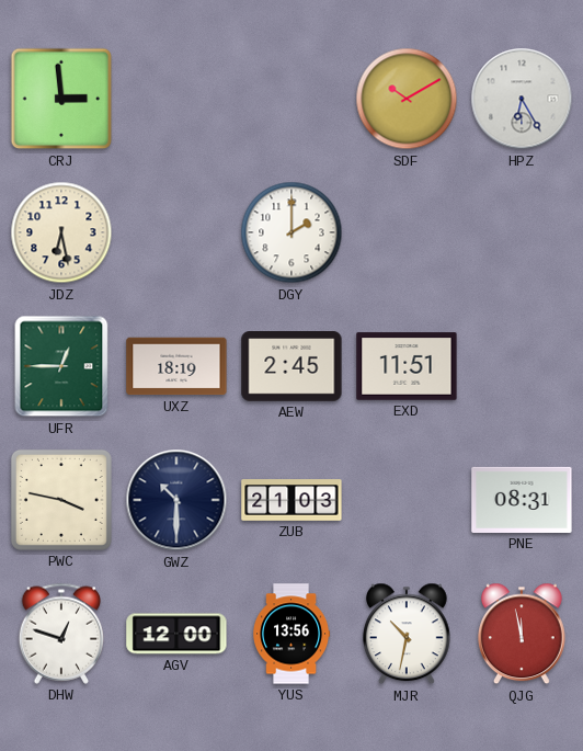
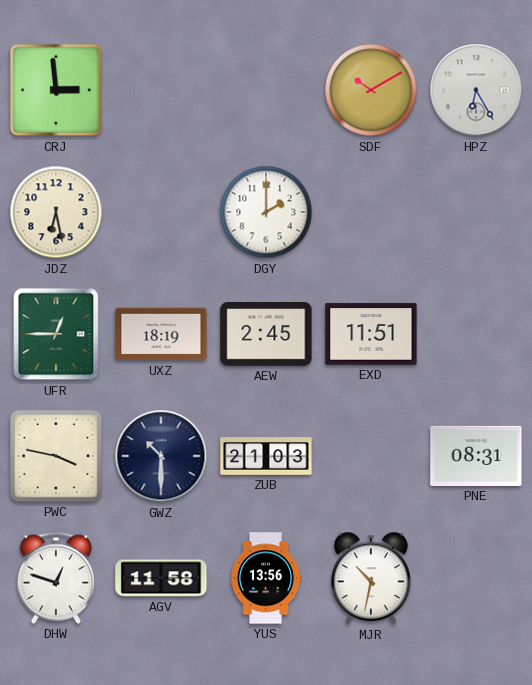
AGV: 12:00 -> 11:58
QJG: 11:58 -> none
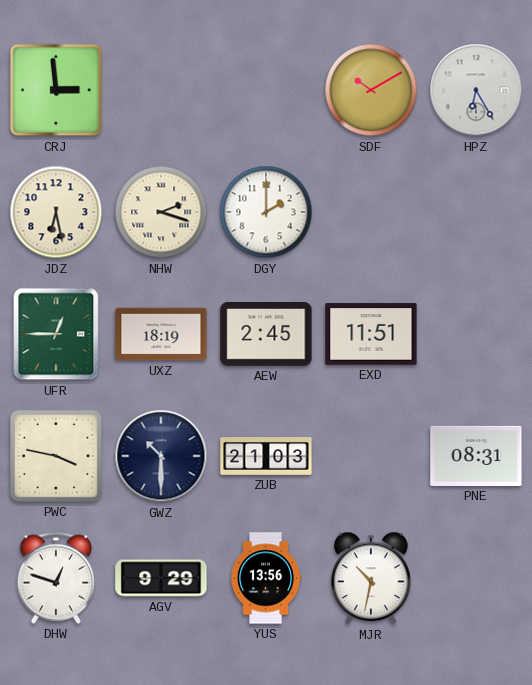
NHW: none -> 2:18
AGV: 11:58 -> 9:29
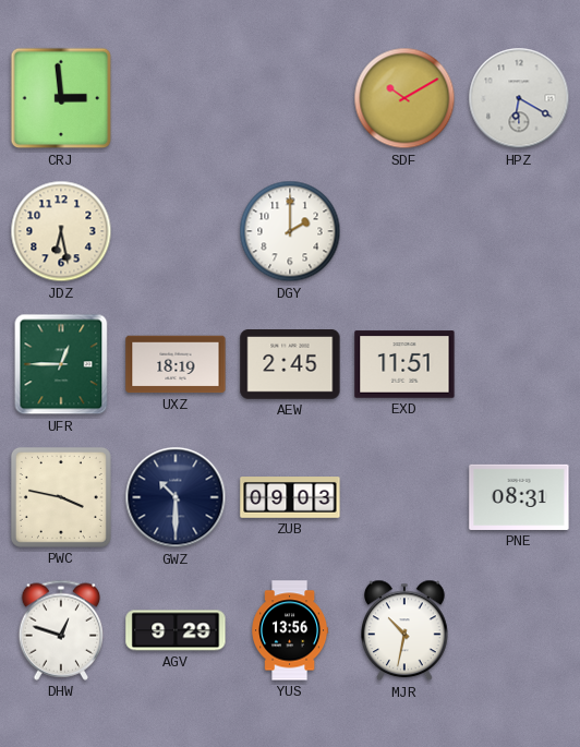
HPZ: 6:25 -> 6:20
NHW: 2:18 -> none
ZUB: 21:03 -> 09:03
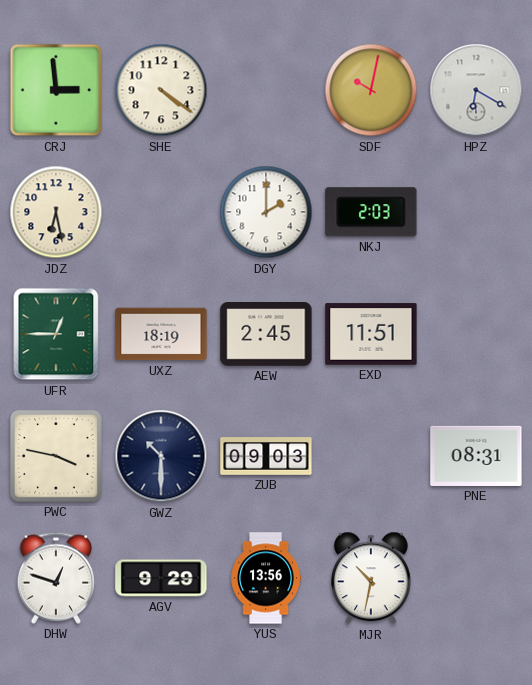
SHE: none -> 4:21
SDF: 10:10 -> 10:02
NKJ: none -> 2:03
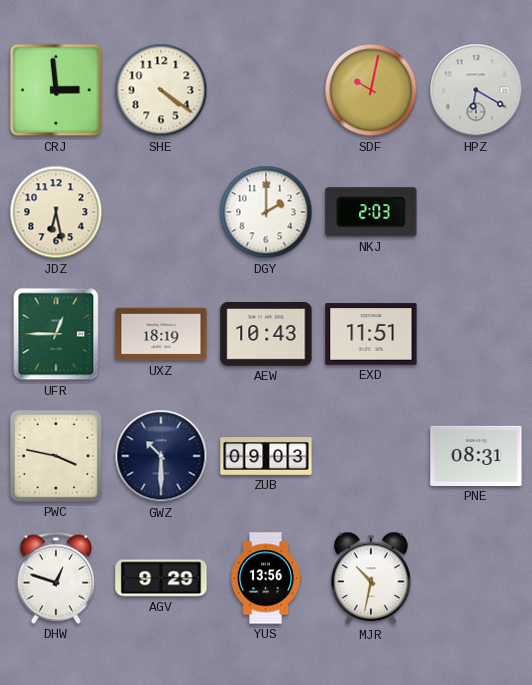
AEW: 2:45 -> 10:43
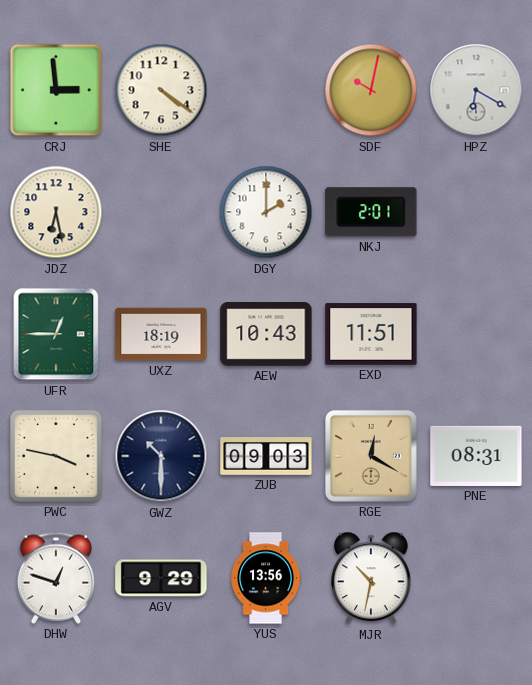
NKJ: 2:03 -> 2:01
RGE: none -> 12:20
